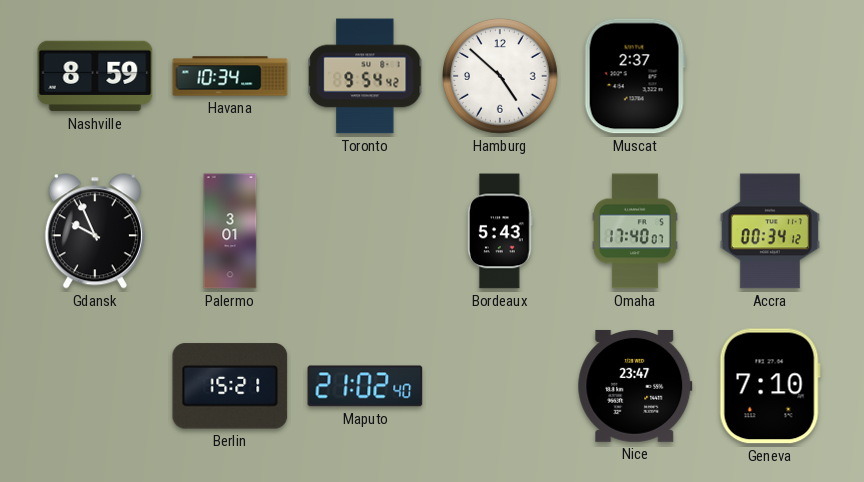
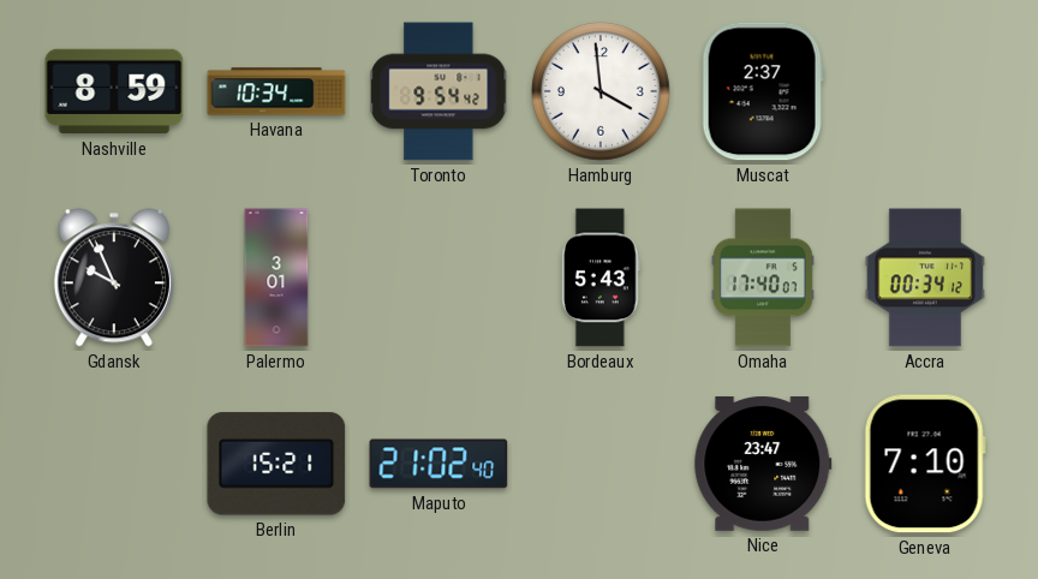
Hamburg: 4:52 -> 3:59
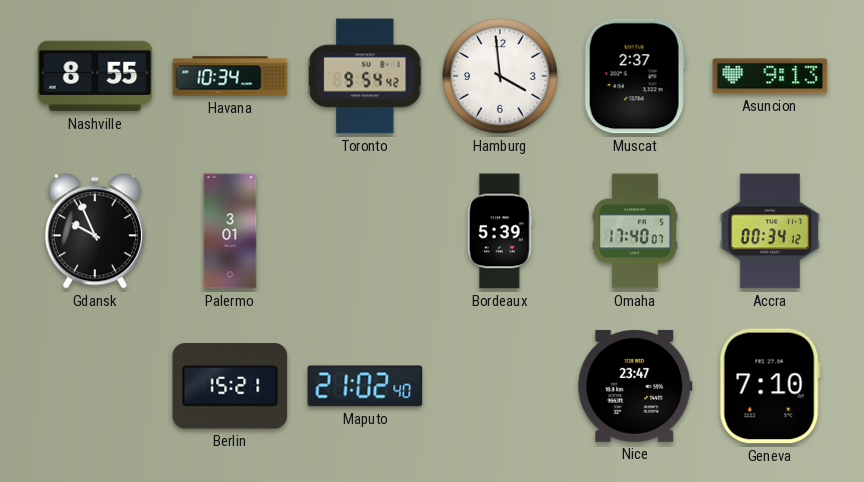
Nashville: 8:59 -> 8:55
Asuncion: none -> 9:13
Bordeaux: 5:43 -> 5:39
